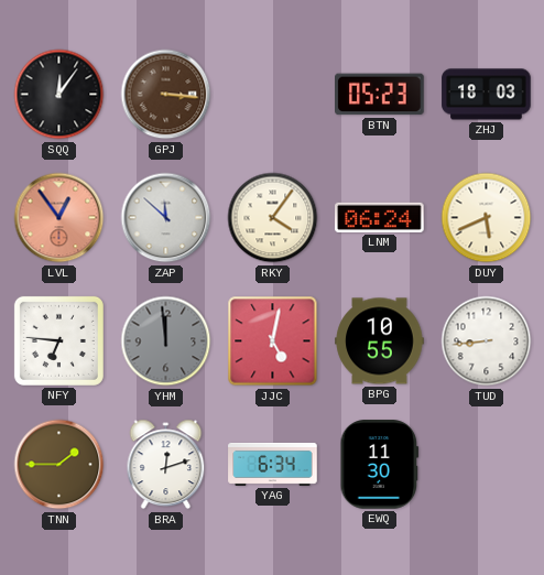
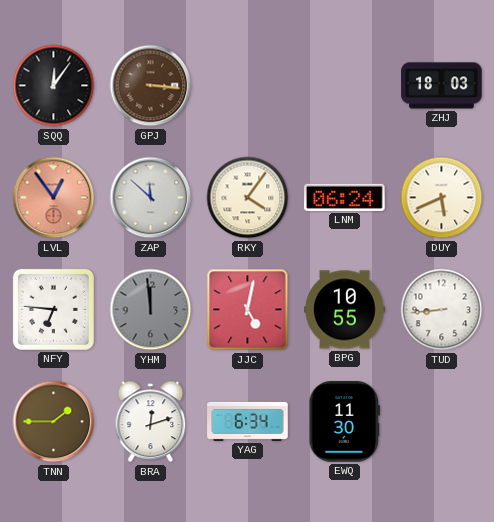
BTN: 05:23 -> none
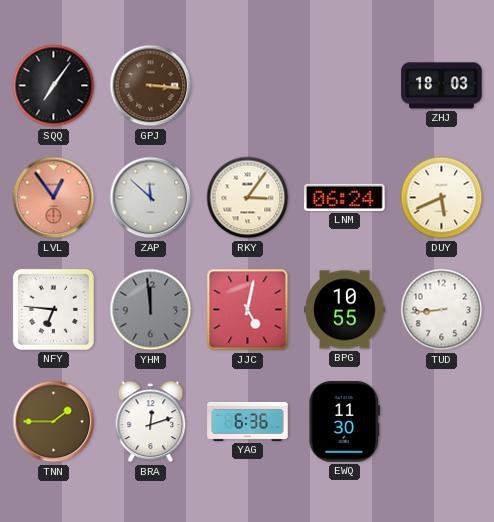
SQQ: 12:06 -> 7:06
RKY: 4:06 -> 3:06
YAG: 6:34 -> 6:36
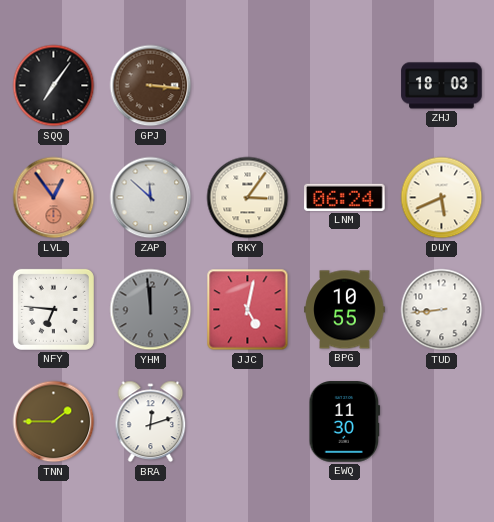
YAG: 6:36 -> none
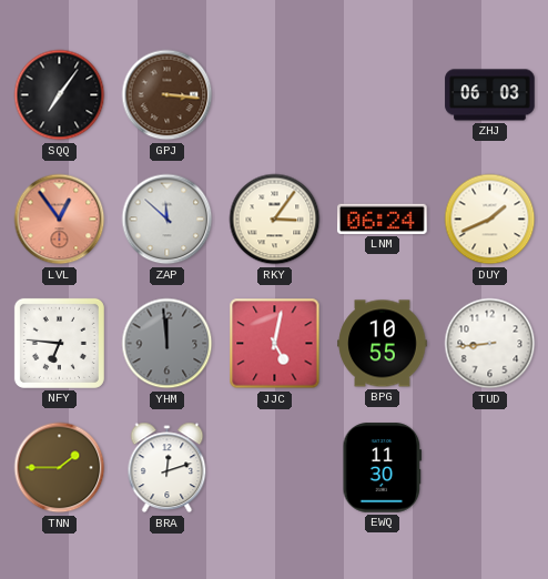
ZHJ: 18:03 -> 06:03
DUY: 5:41 -> 1:41
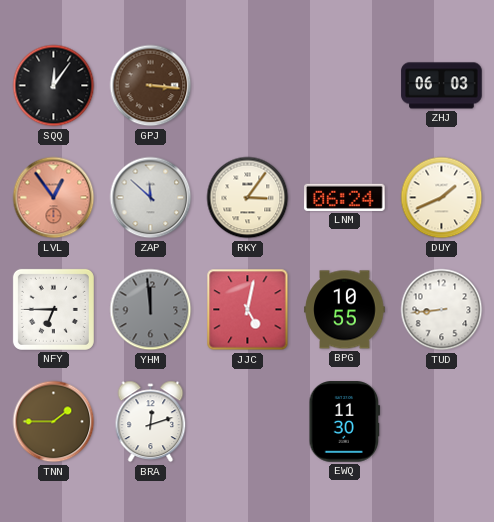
SQQ: 7:06 -> 12:06
NFY: 6:46 -> 6:45
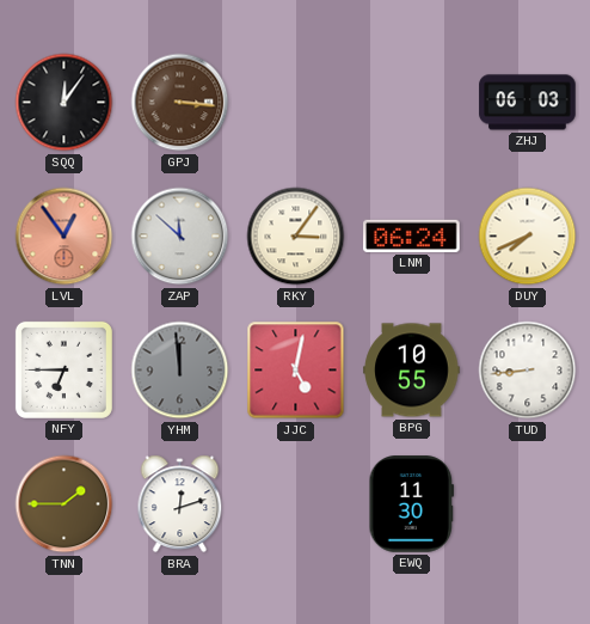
DUY: 1:41 -> 7:41
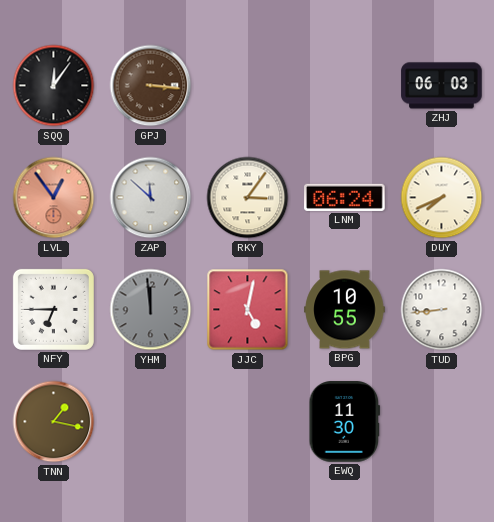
TNN: 1:45 -> 1:17
BRA: 12:12 -> none
